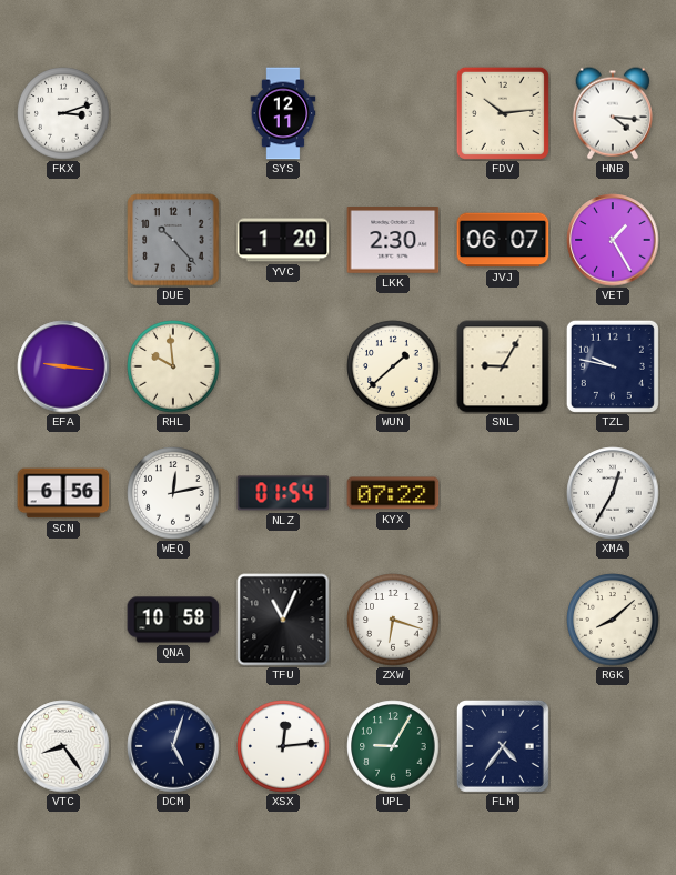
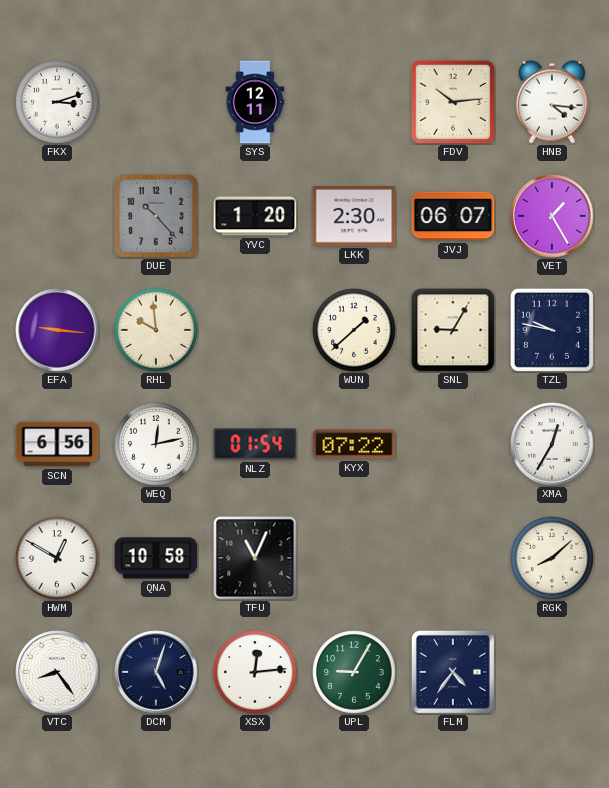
HWM: none -> 12:50
ZXW: 6:18 -> none
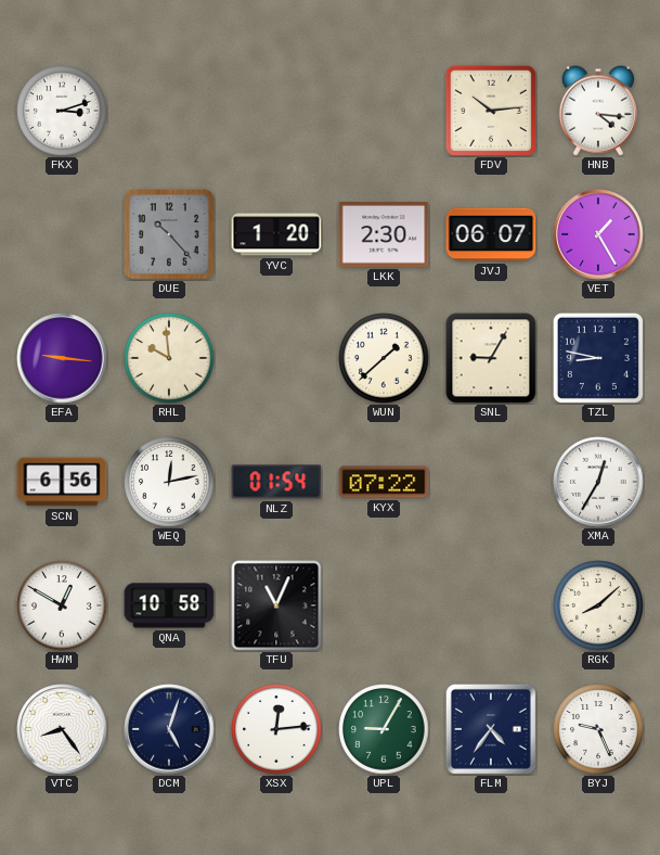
SYS: 12:11 -> none
TZL: 9:47 -> 8:47
BYJ: none -> 9:26
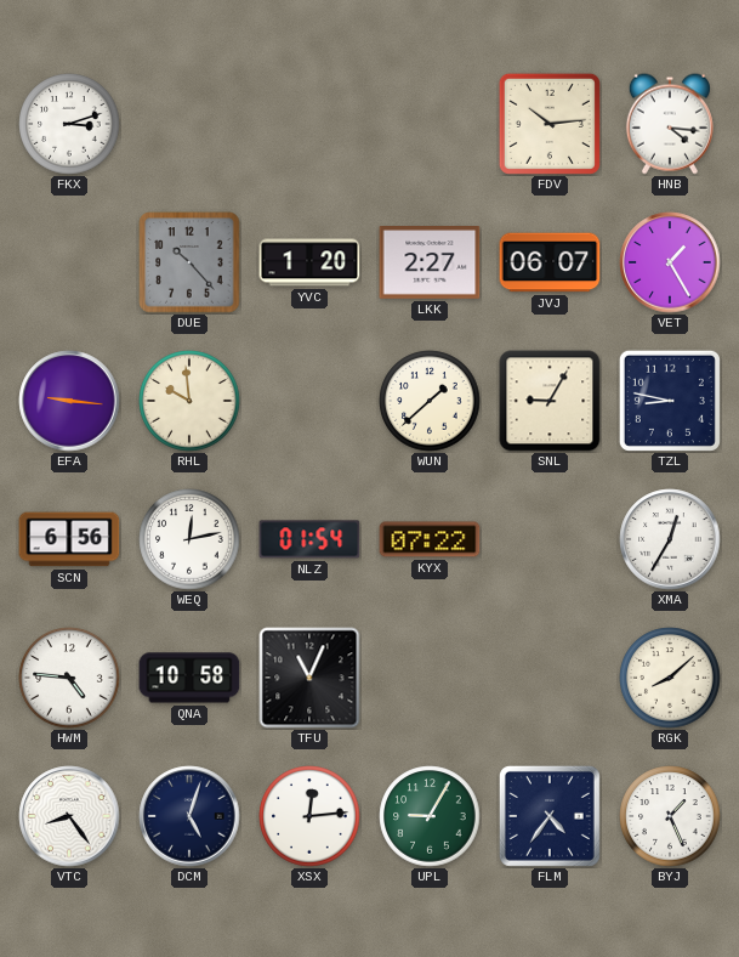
LKK: 2:30 -> 2:27
HWM: 12:50 -> 4:46
BYJ: 9:26 -> 1:26
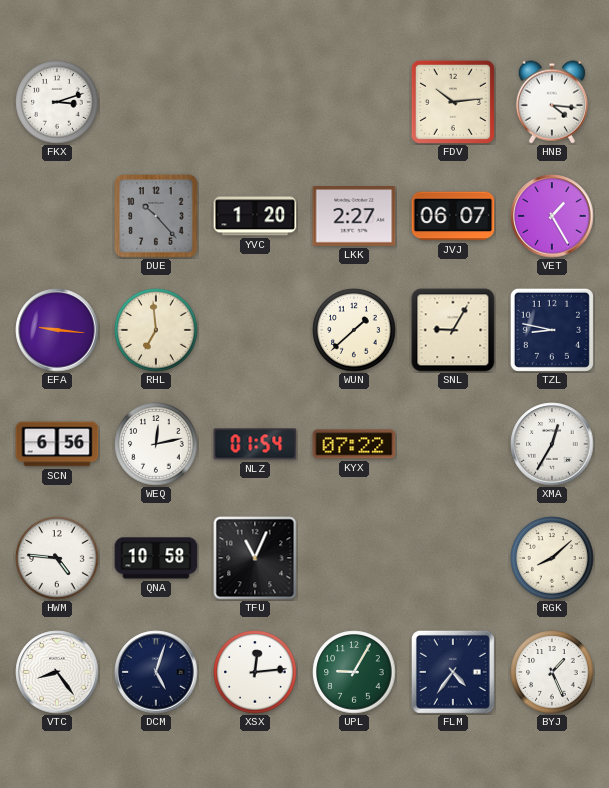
RHL: 9:59 -> 6:59
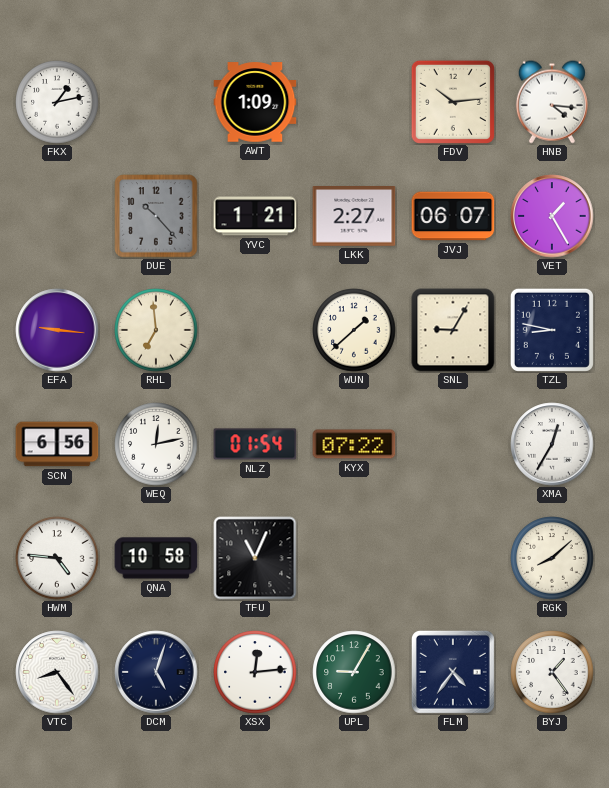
FKX: 3:12 -> 1:13
AWT: none -> 1:09
YVC: 1:20 -> 1:21
BYJ: 1:26 -> 1:24
